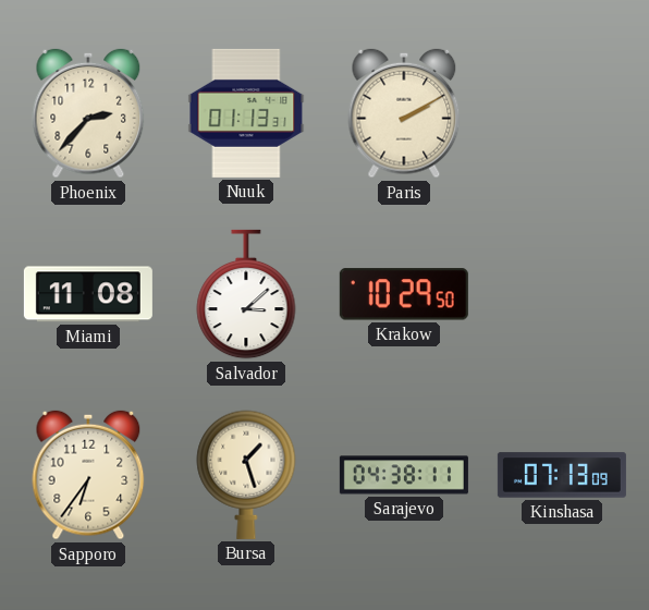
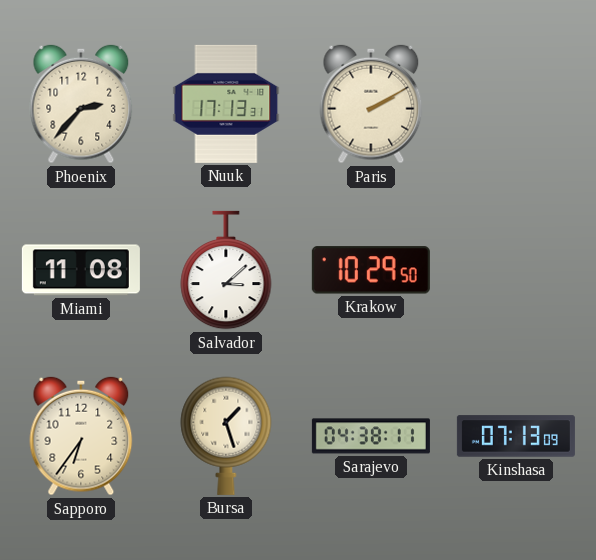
Nuuk: 01:13 -> 17:13
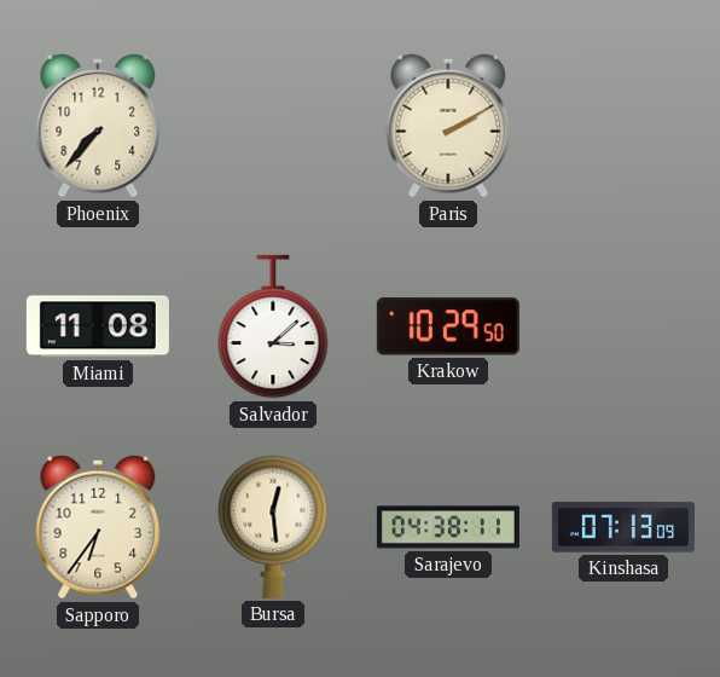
Phoenix: 2:37 -> 7:37
Nuuk: 17:13 -> none
Bursa: 1:27 -> 12:29
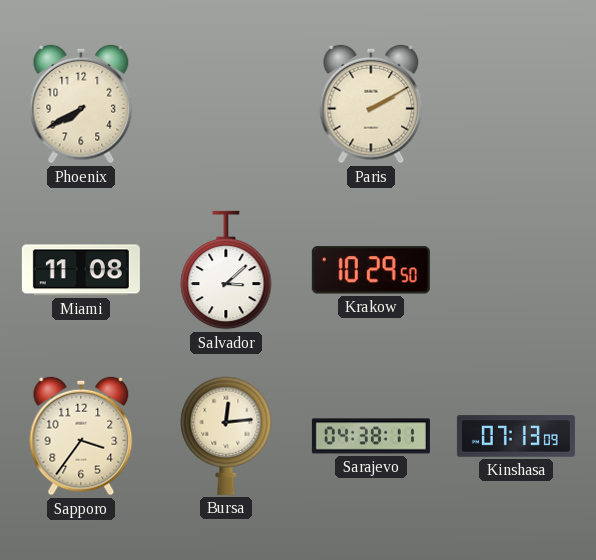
Phoenix: 7:37 -> 7:40
Sapporo: 6:36 -> 3:36
Bursa: 12:29 -> 12:14
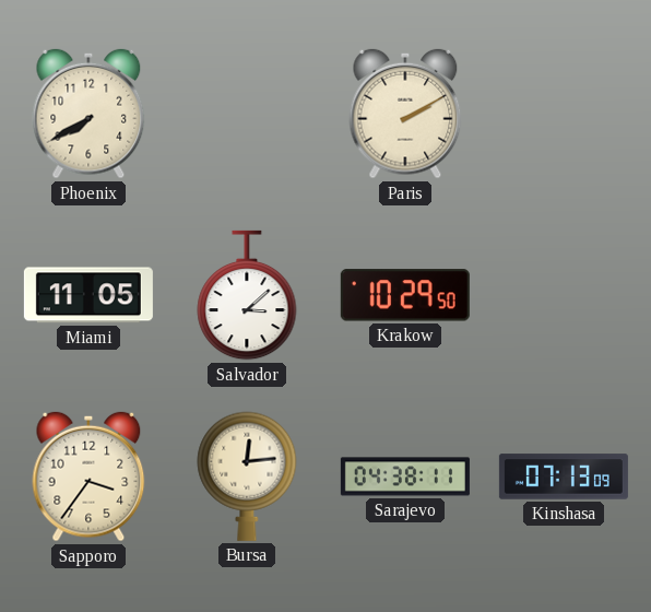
Miami: 11:08 -> 11:05
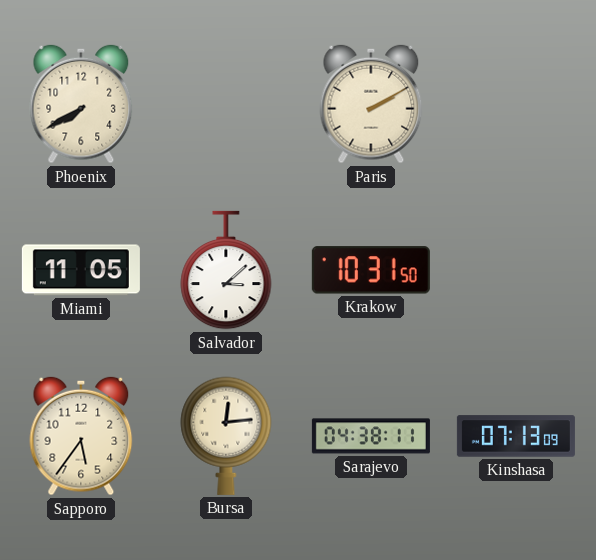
Krakow: 10:29 -> 10:31
Sapporo: 3:36 -> 5:36
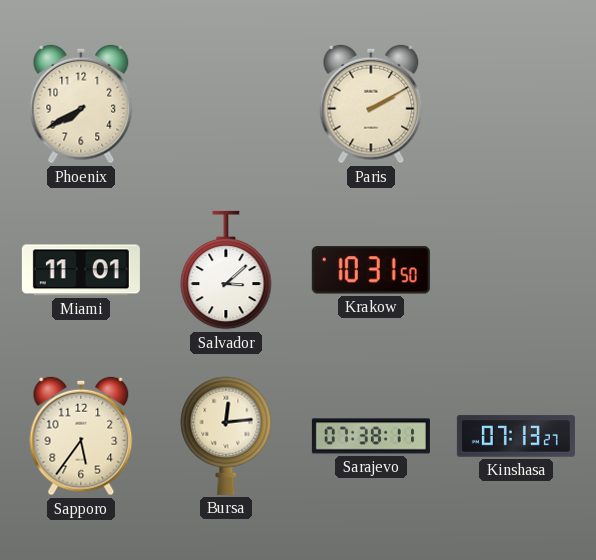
Miami: 11:05 -> 11:01
Sarajevo: 04:38 -> 07:38
Kinshasa: 07:13:09 -> 07:13:27
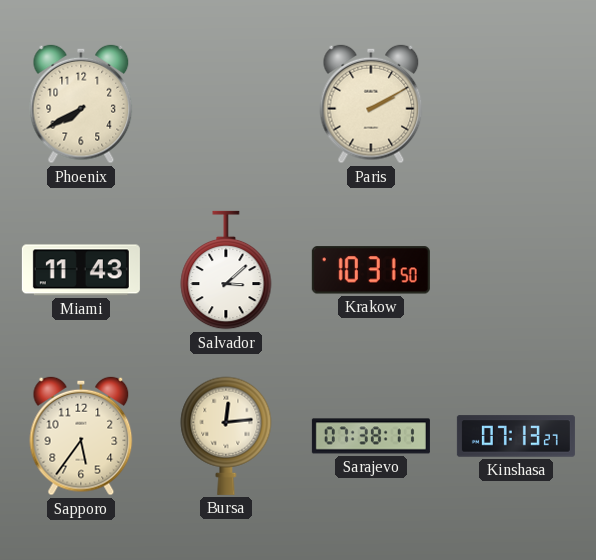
Miami: 11:01 -> 11:43
